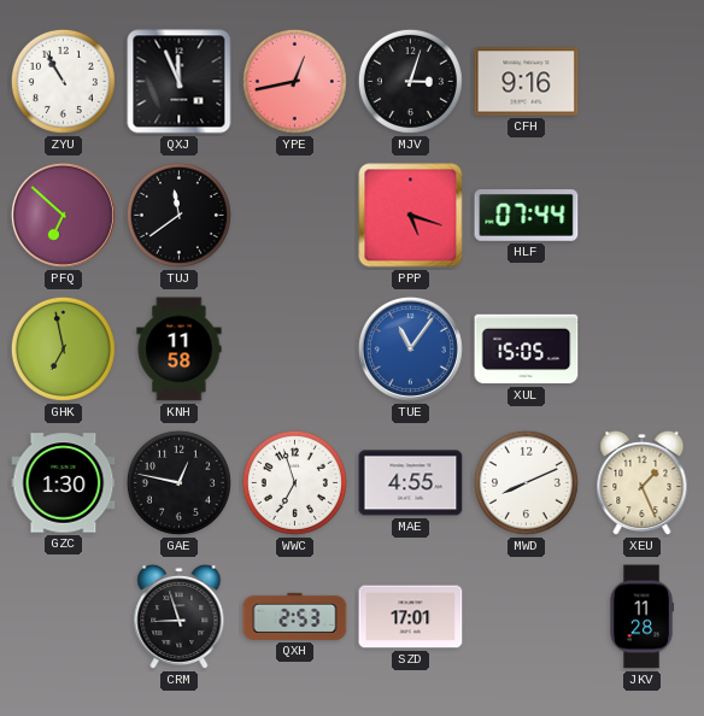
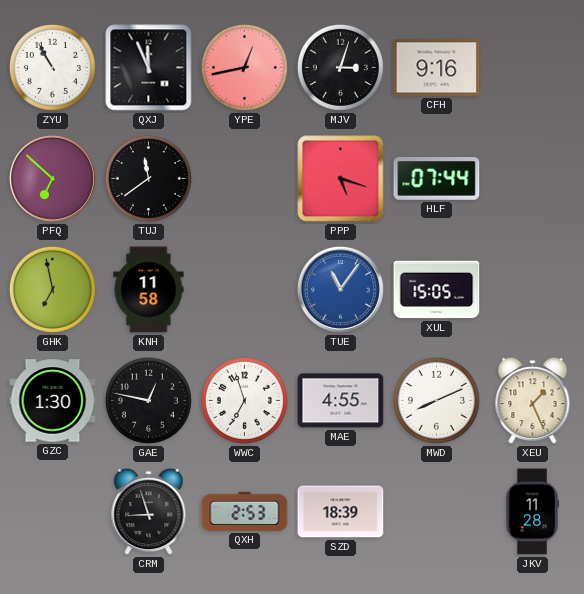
SZD: 17:01 -> 18:39
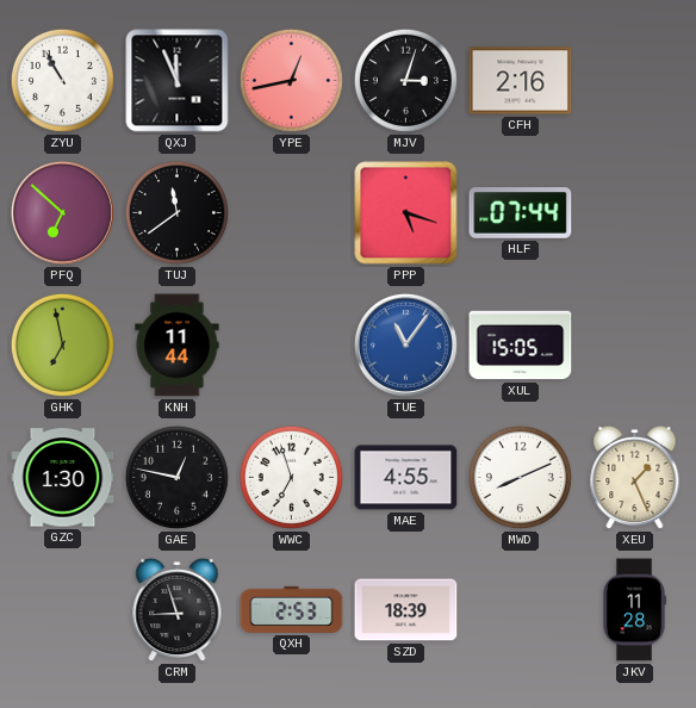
CFH: 9:16 -> 2:16
KNH: 11:58 -> 11:44
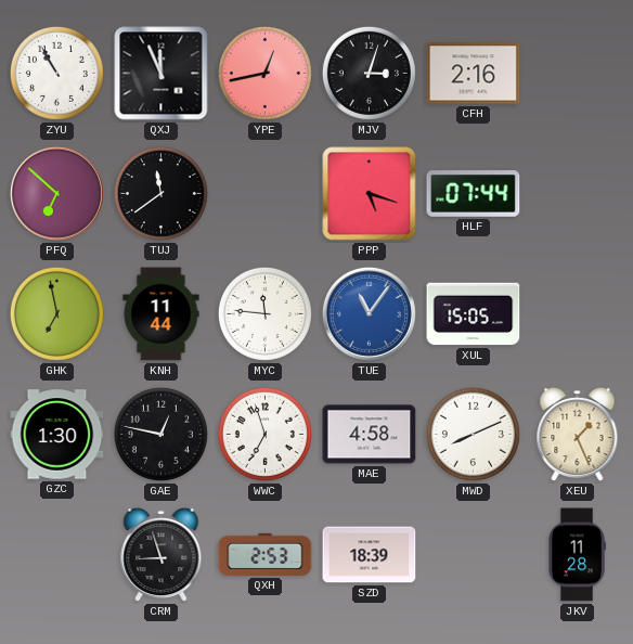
MYC: none -> 11:46
MAE: 4:55 -> 4:58
